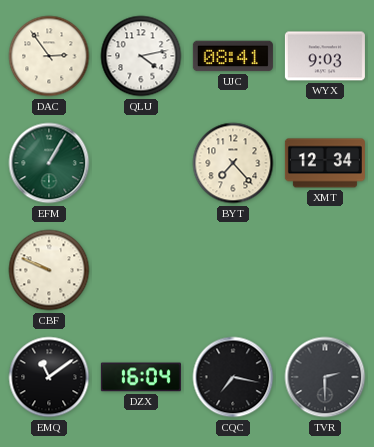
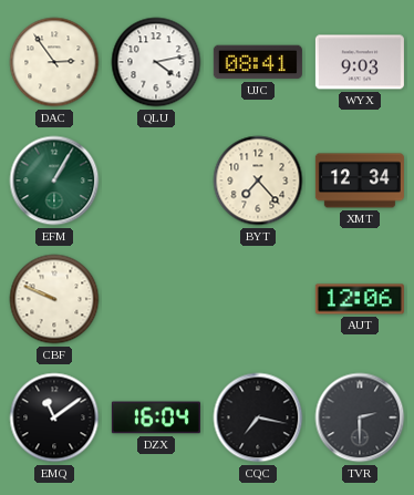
AUT: none -> 12:06
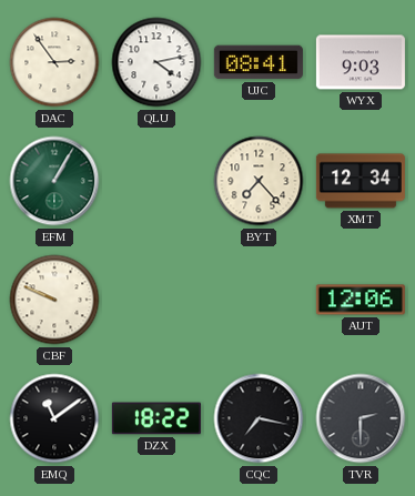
DZX: 16:04 -> 18:22
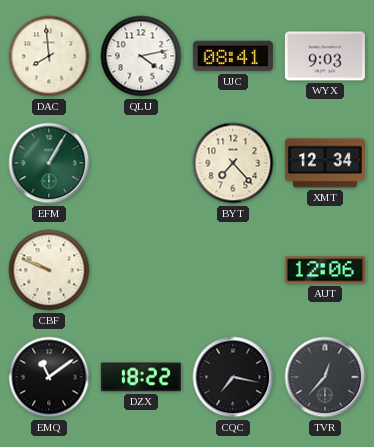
DAC: 2:54 -> 7:59
TVR: 2:30 -> 12:37
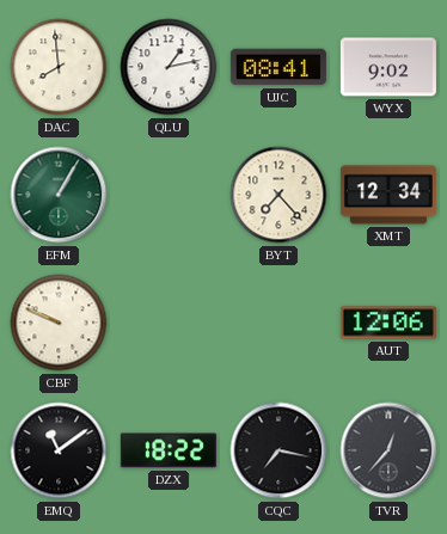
QLU: 4:13 -> 1:13
WYX: 9:03 -> 9:02
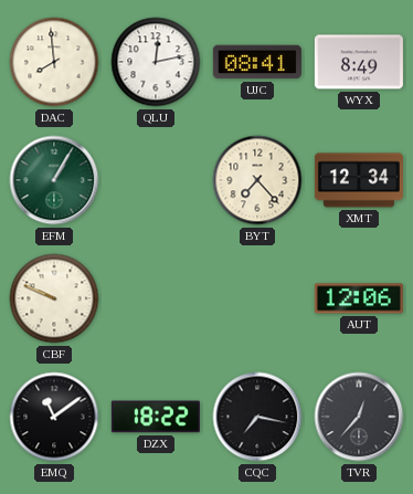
QLU: 1:13 -> 12:13
WYX: 9:02 -> 8:49
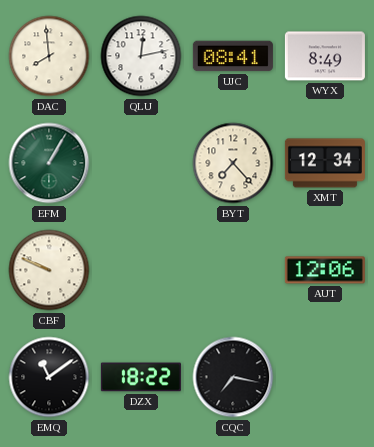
TVR: 12:37 -> none
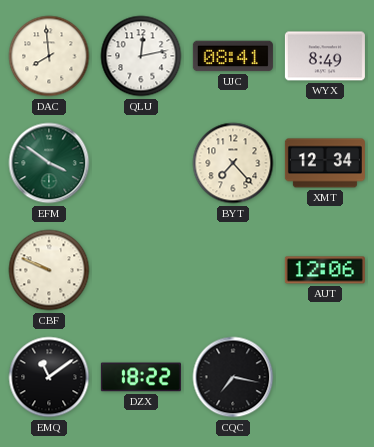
EFM: 1:05 -> 3:51
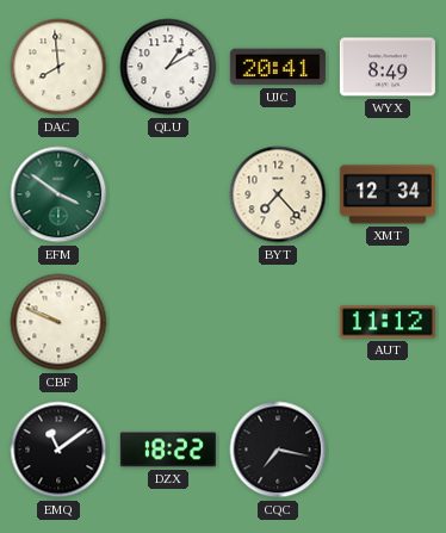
QLU: 12:13 -> 1:10
UJC: 08:41 -> 20:41
AUT: 12:06 -> 11:12
